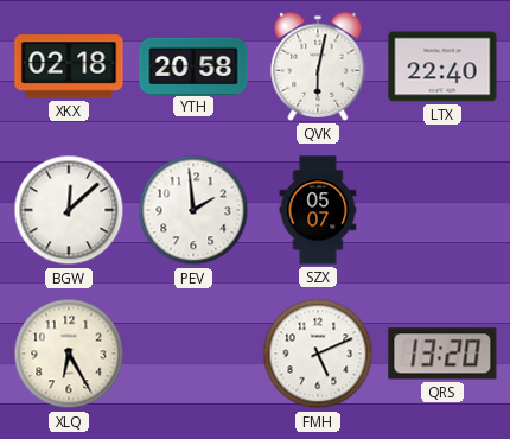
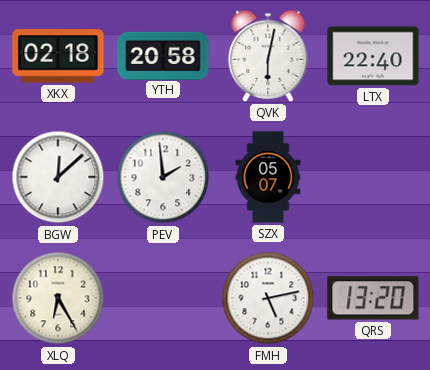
FMH: 5:11 -> 5:13
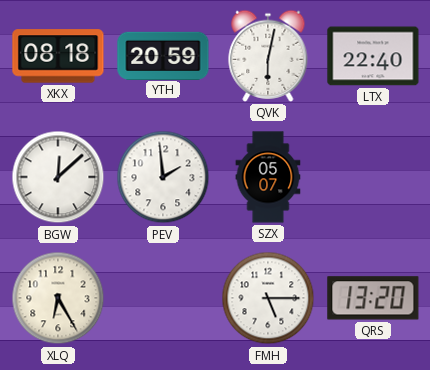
XKX: 02:18 -> 08:18
YTH: 20:58 -> 20:59
FMH: 5:13 -> 5:15
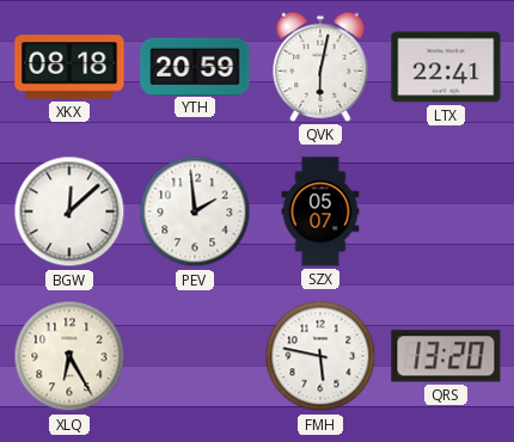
LTX: 22:40 -> 22:41
FMH: 5:15 -> 5:47
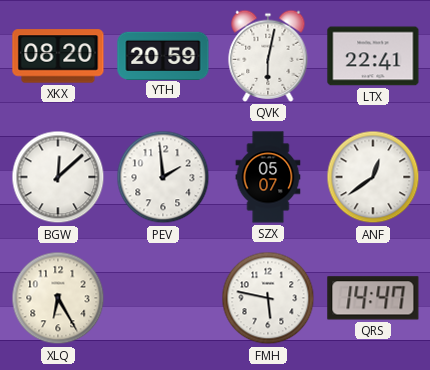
XKX: 08:18 -> 08:20
ANF: none -> 12:39
QRS: 13:20 -> 14:47
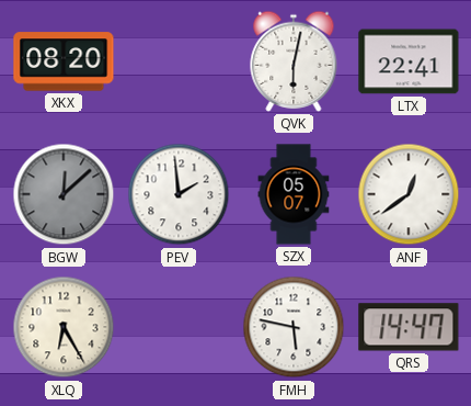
YTH: 20:59 -> none
BGW dial: white -> grey
